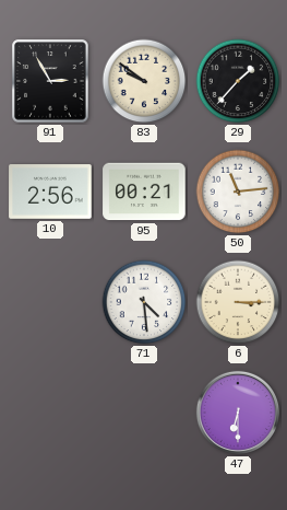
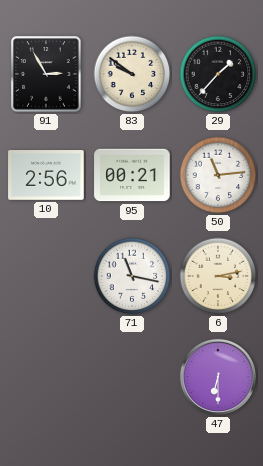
71: 4:29 -> 11:17
6: 3:15 -> 3:13
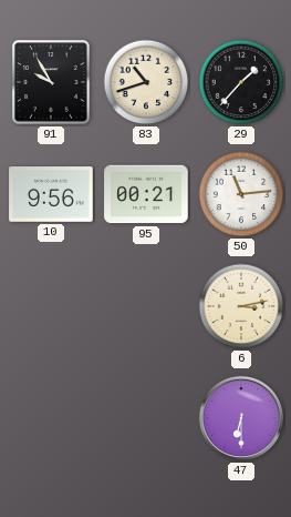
91: 2:55 -> 9:55
83: 9:51 -> 10:42
10: 2:56 -> 9:56
71: 11:17 -> none
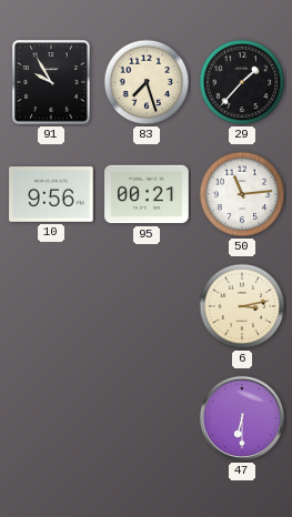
83: 10:42 -> 7:27
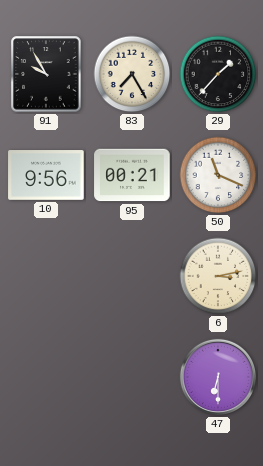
83: 7:27 -> 7:25
50: 11:14 -> 11:19
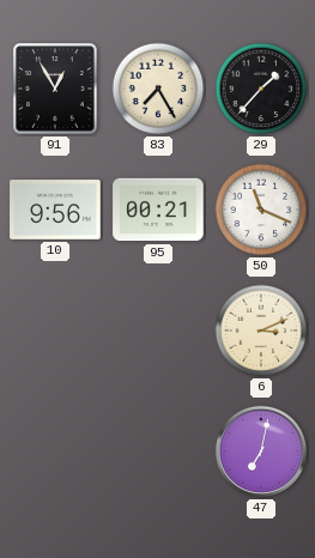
91: 9:55 -> 12:55
6: 3:13 -> 3:11
47: 6:30 -> 7:02
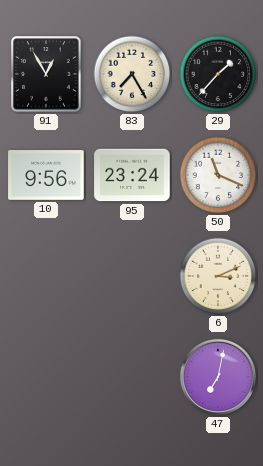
95: 00:21 -> 23:24
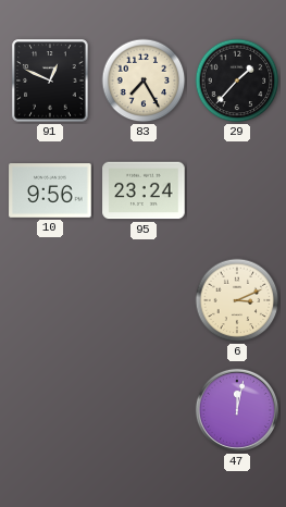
91: 12:55 -> 12:49
50: 11:19 -> none
47: 7:02 -> 12:02
